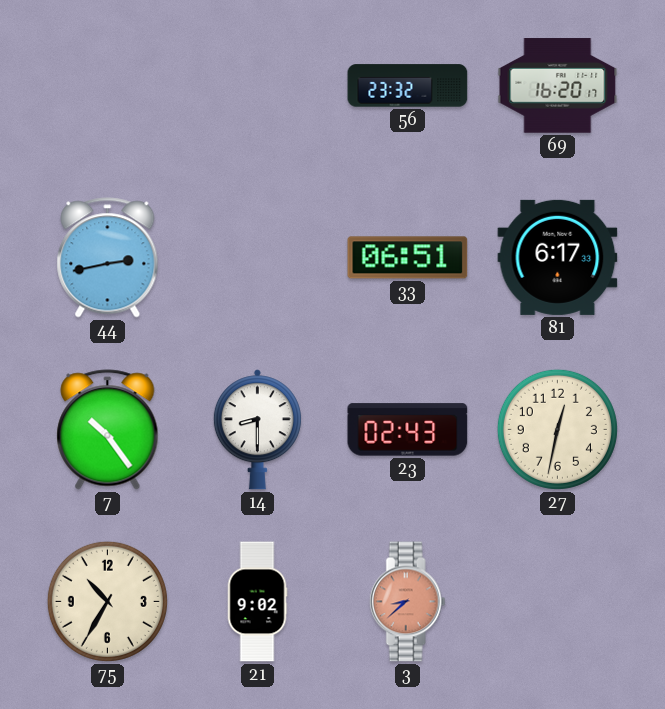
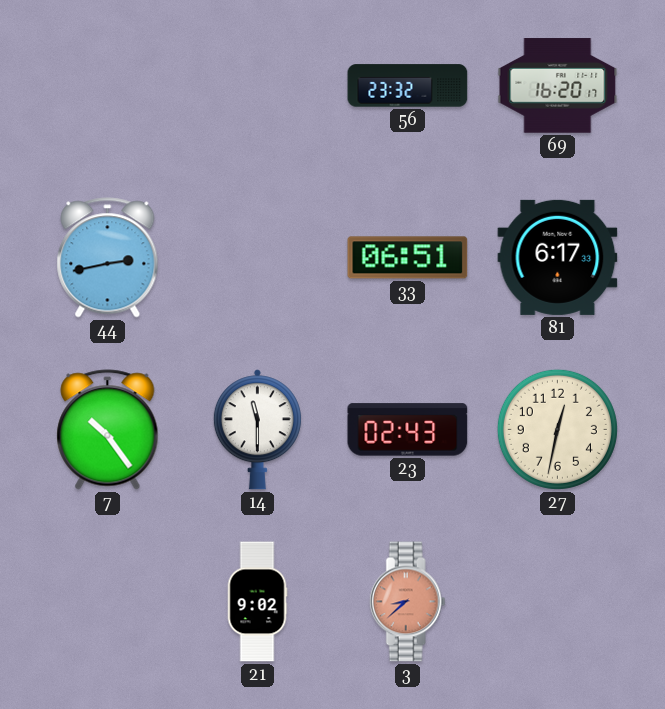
14: 8:30 -> 11:30
75: 10:35 -> none
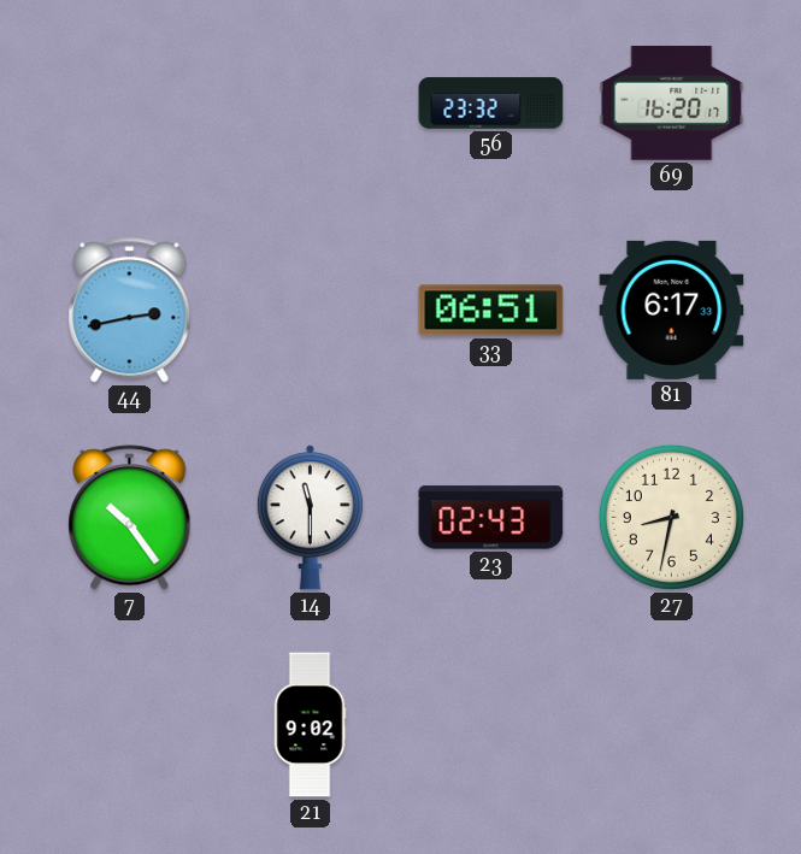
27: 12:32 -> 8:32
3: 8:38 -> none
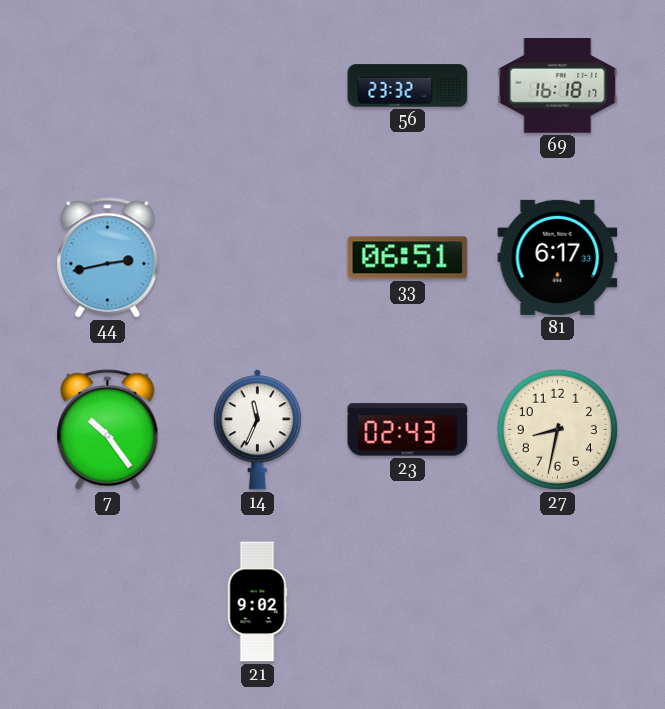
69: 16:20 -> 16:18
14: 11:30 -> 11:34
